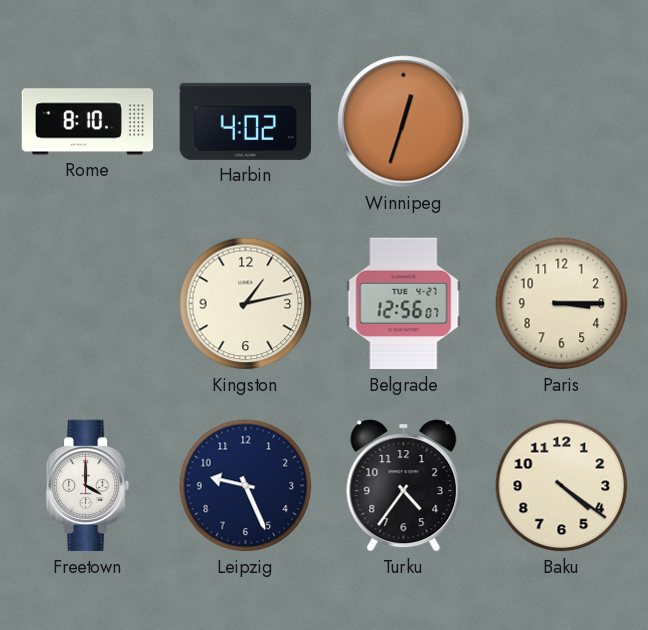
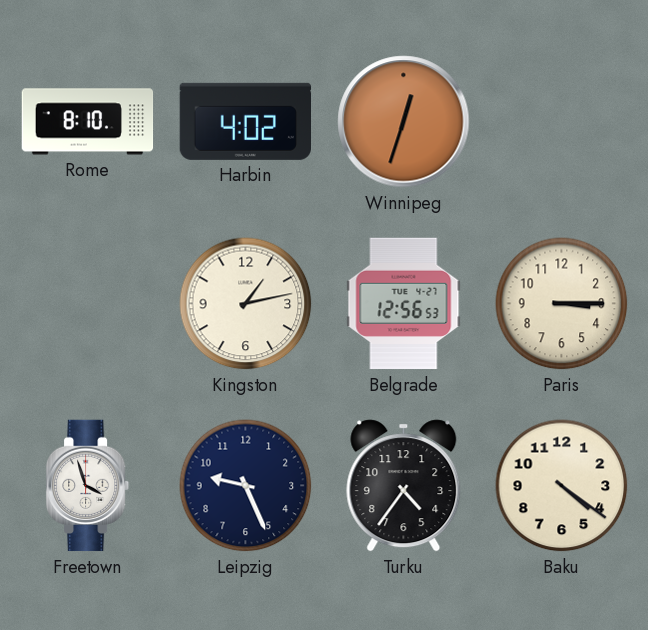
Belgrade: 12:56:07 -> 12:56:53
Freetown: 4:00 -> 3:57
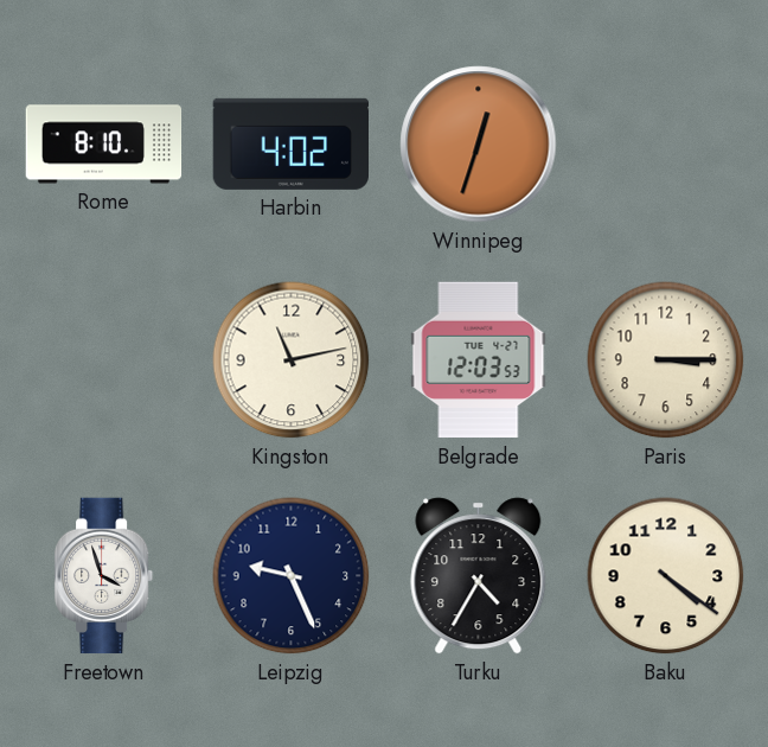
Kingston: 1:13 -> 11:13
Belgrade: 12:56 -> 12:03
Turku: 4:36 -> 4:35
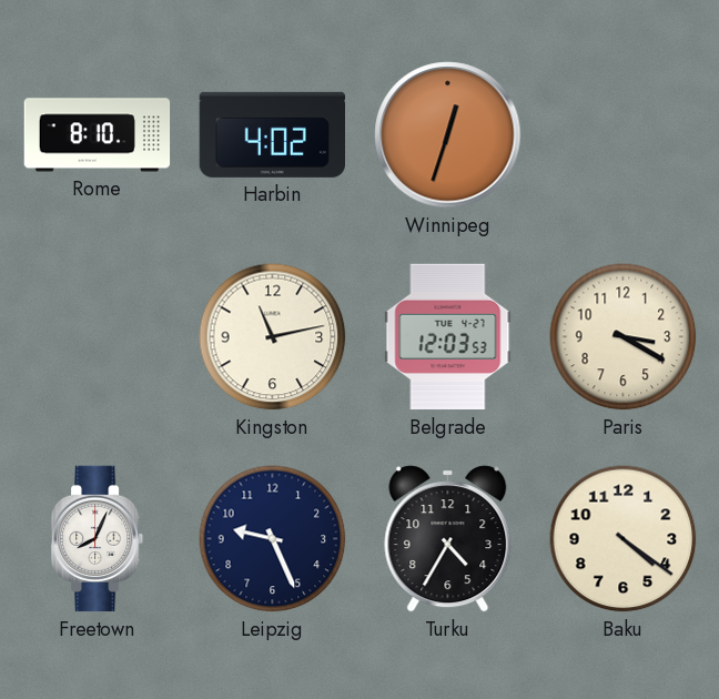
Paris: 3:15 -> 3:20
Freetown: 3:57 -> 8:04
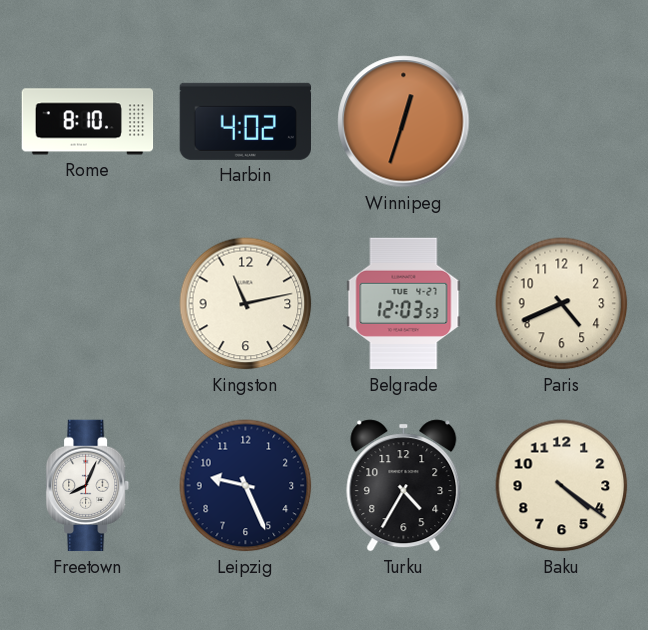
Paris: 3:20 -> 4:41
